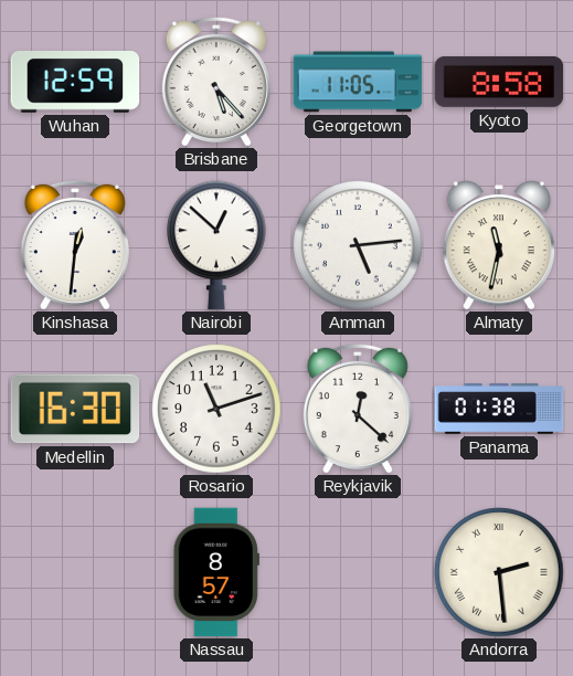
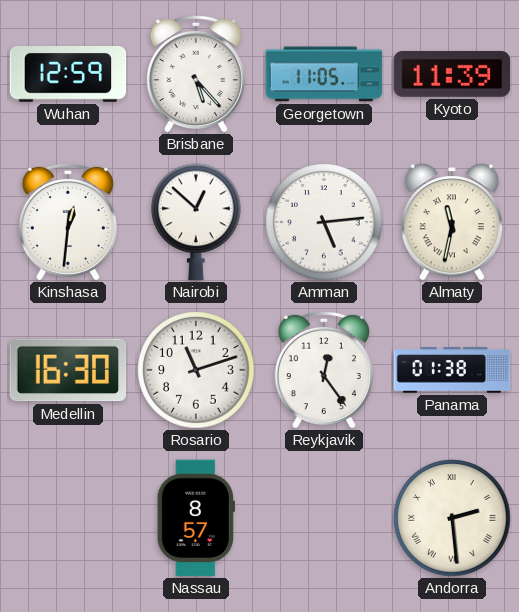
Kyoto: 8:58 -> 11:39
Reykjavik: 12:22 -> 12:24
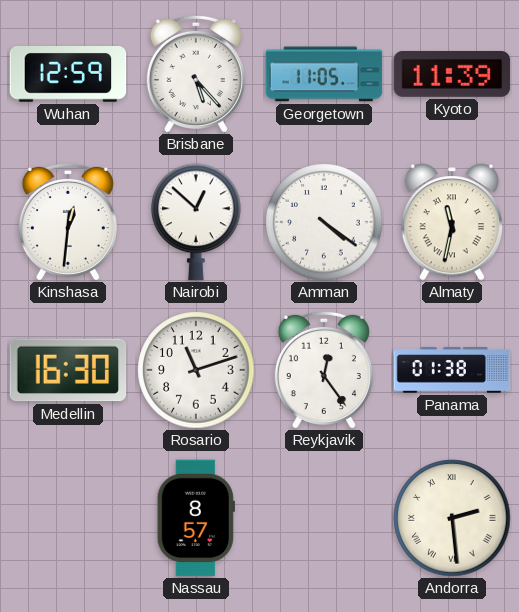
Amman: 5:14 -> 4:21
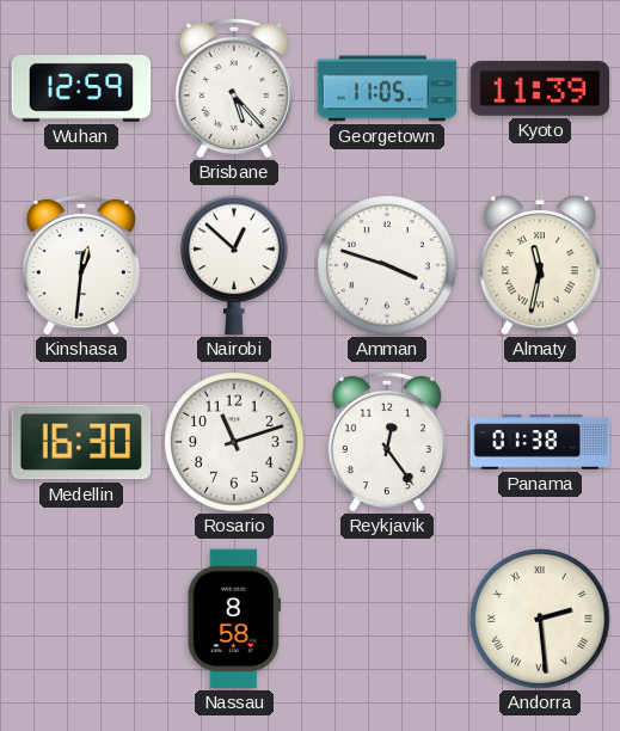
Amman: 4:21 -> 3:48
Nassau: 8:57 -> 8:58
